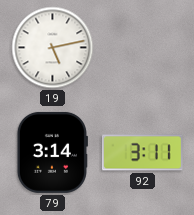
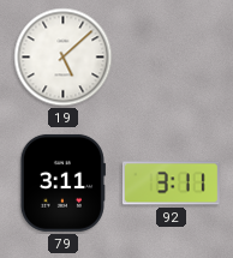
19: 5:13 -> 5:08
79: 3:14 -> 3:11
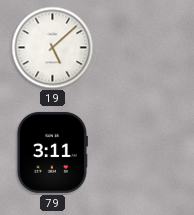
92: 3:11 -> none
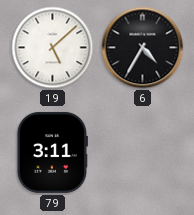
6: none -> 4:35
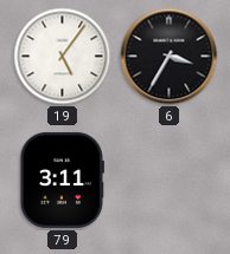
19: 5:08 -> 5:06
6: 4:35 -> 3:35
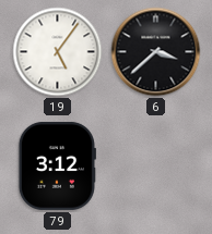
6: 3:35 -> 3:38
79: 3:11 -> 3:12
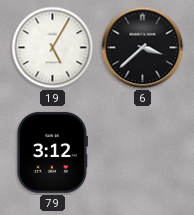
19: 5:06 -> 5:05
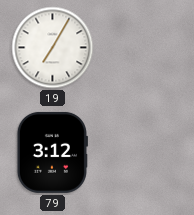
19: 5:05 -> 7:05
6: 3:38 -> none
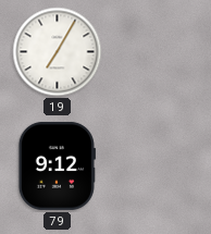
79: 3:12 -> 9:12
